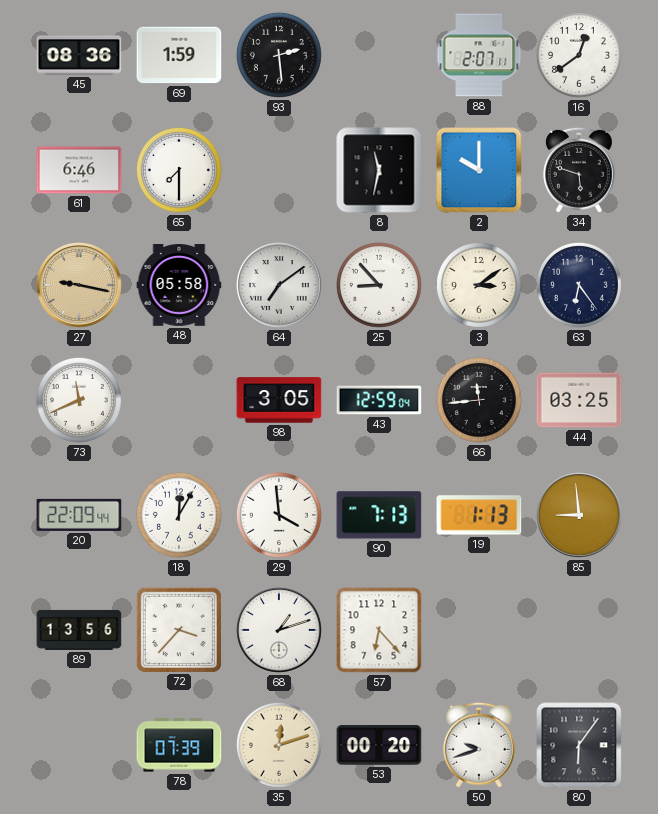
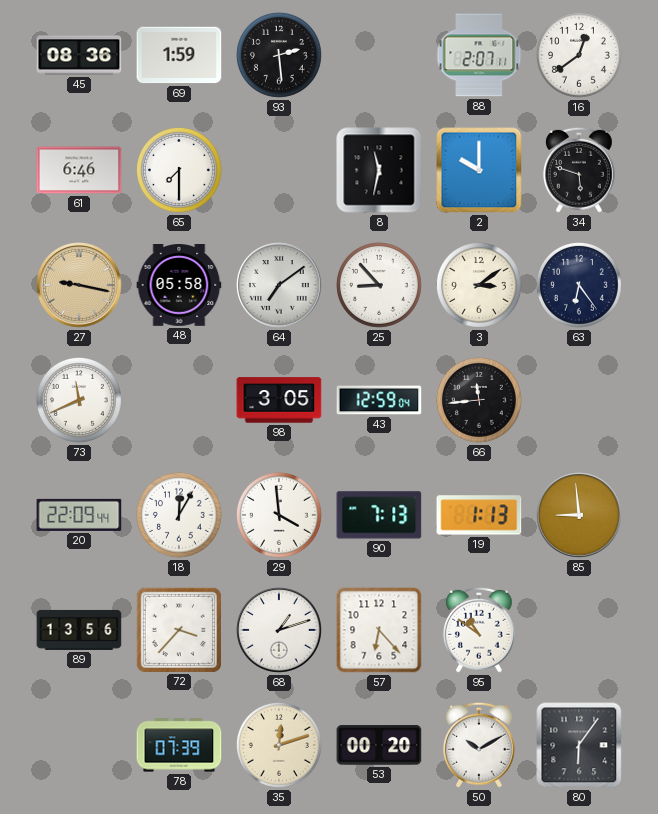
44: 03:25 -> none
95: none -> 10:51
50: 9:42 -> 10:10
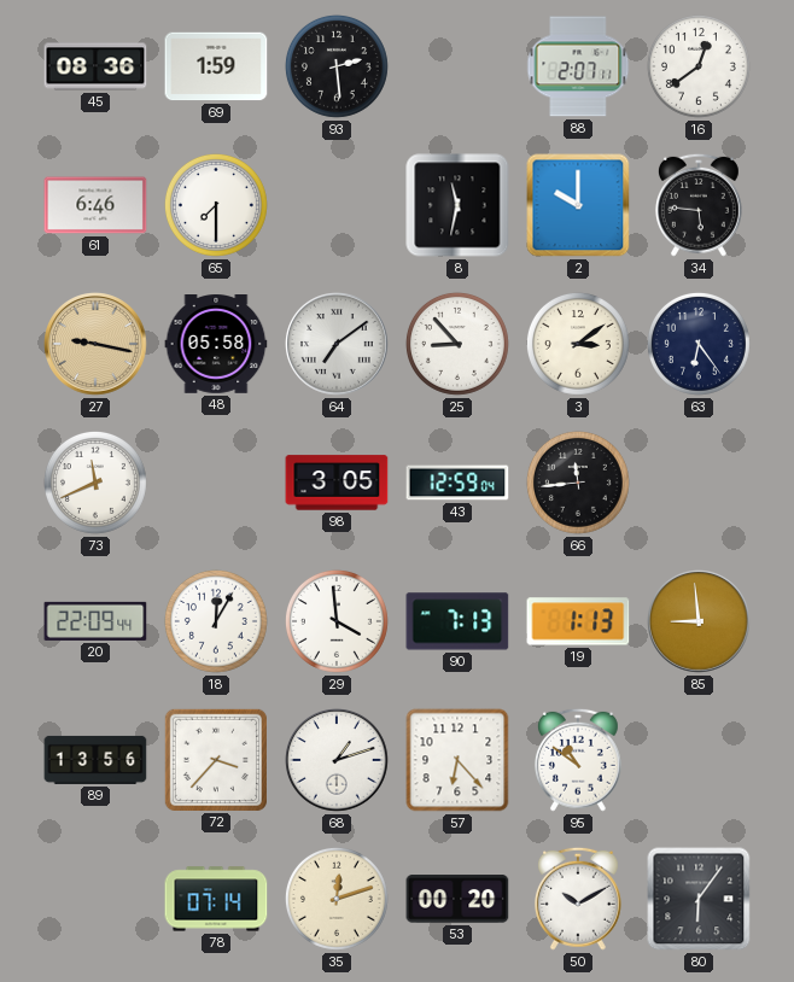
34: 5:48 -> 5:46
78: 07:39 -> 07:14
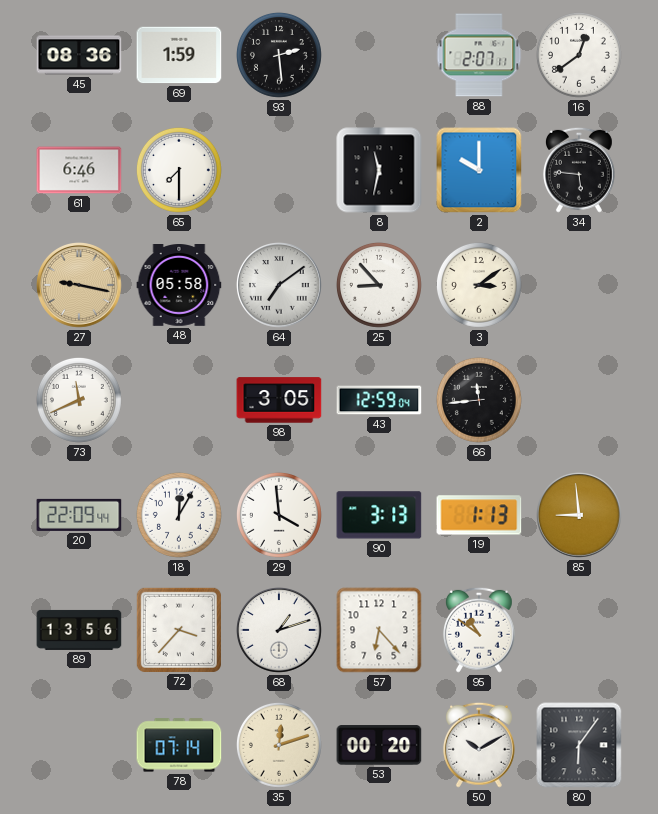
63: 6:24 -> none
90: 7:13 -> 3:13
